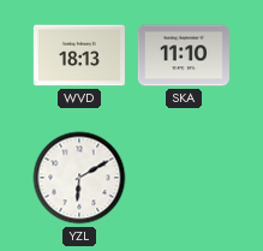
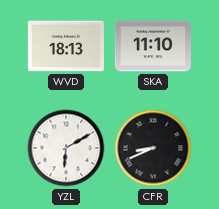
CFR: none -> 8:41
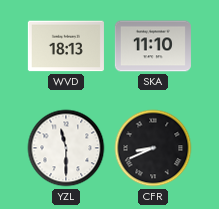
YZL: 6:10 -> 11:30
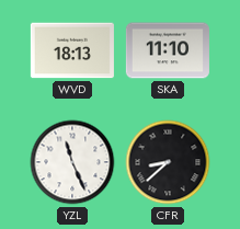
YZL: 11:30 -> 11:26
CFR: 8:41 -> 8:38
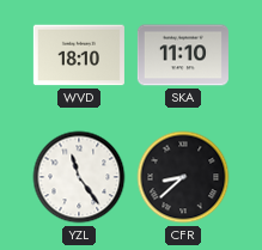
WVD: 18:13 -> 18:10
YZL: 11:26 -> 11:24
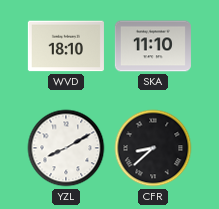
YZL: 11:24 -> 8:10
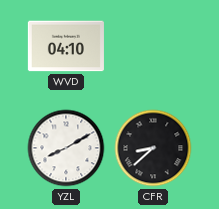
WVD: 18:10 -> 04:10
SKA: 11:10 -> none
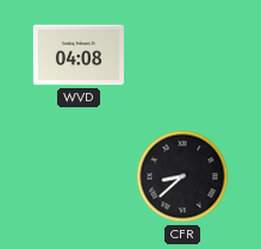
WVD: 04:10 -> 04:08
YZL: 8:10 -> none
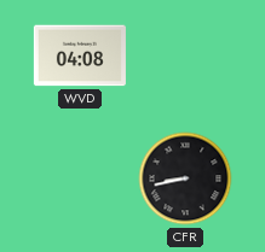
CFR: 8:38 -> 8:43
